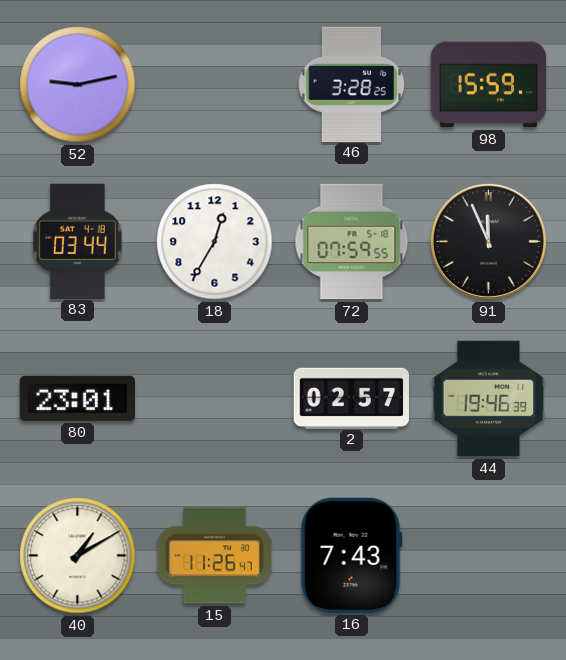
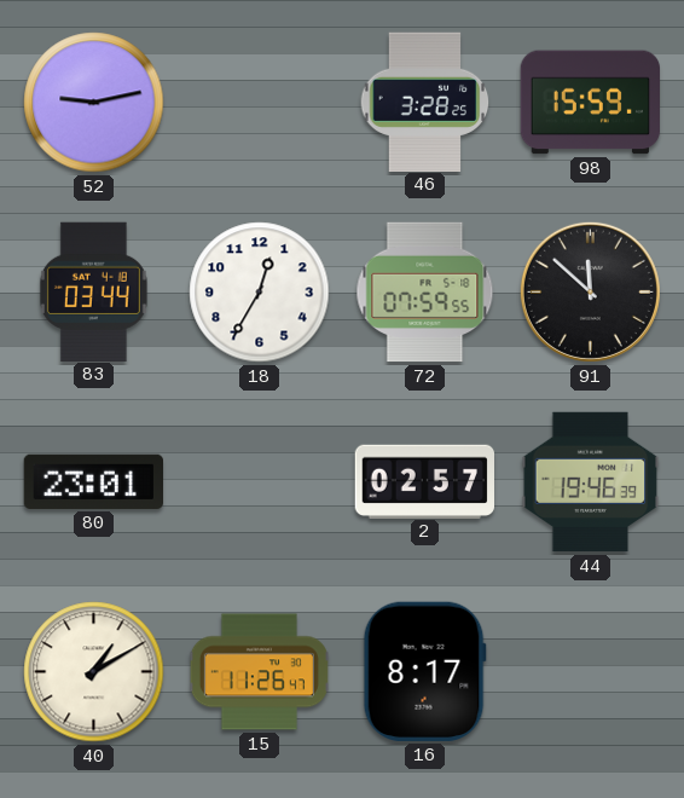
91: 11:56 -> 11:52
16: 7:43 -> 8:17
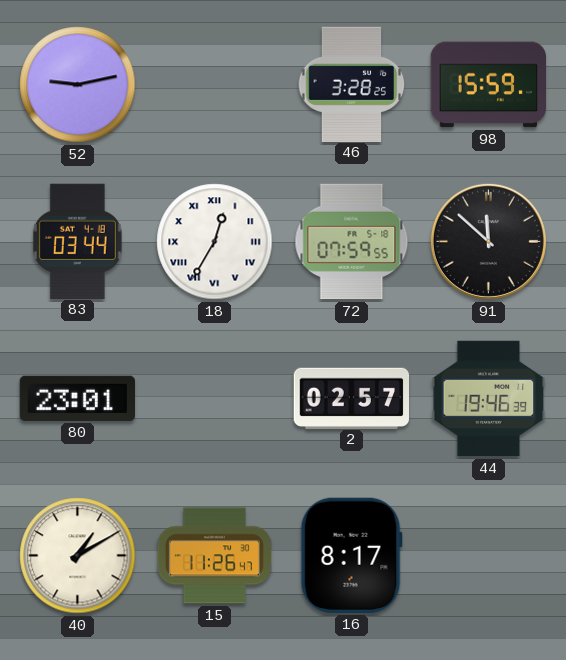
18 numerals: Arabic -> Roman
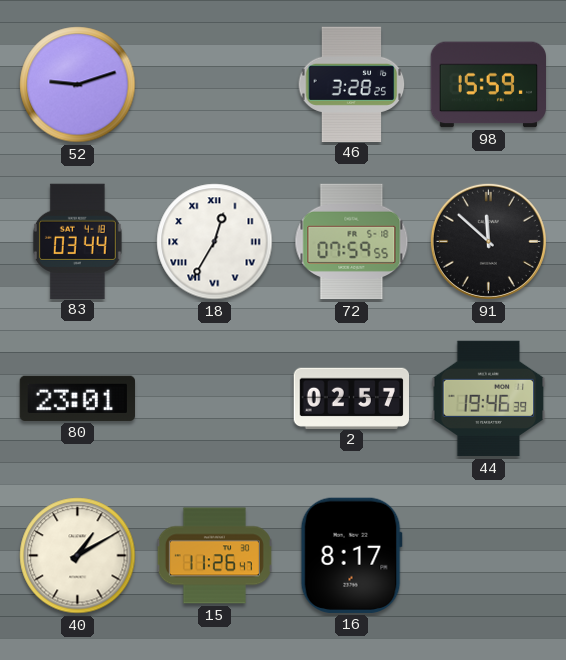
52: 9:13 -> 9:12
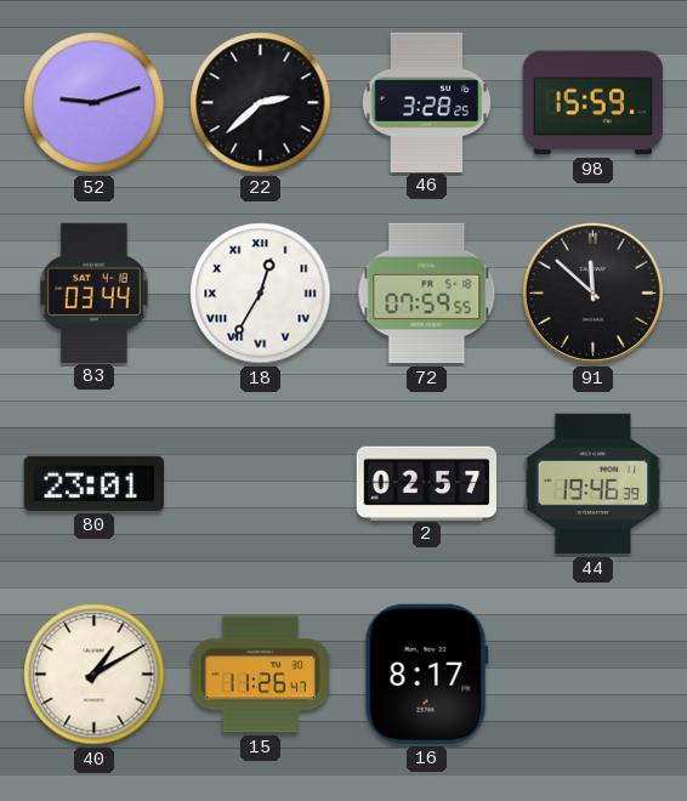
22: none -> 2:38
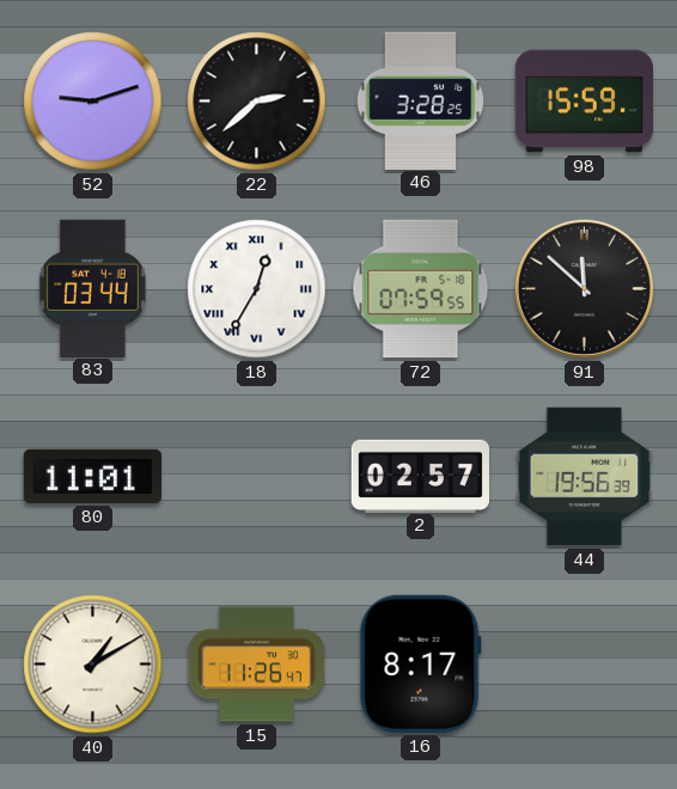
80: 23:01 -> 11:01
44: 19:46 -> 19:56
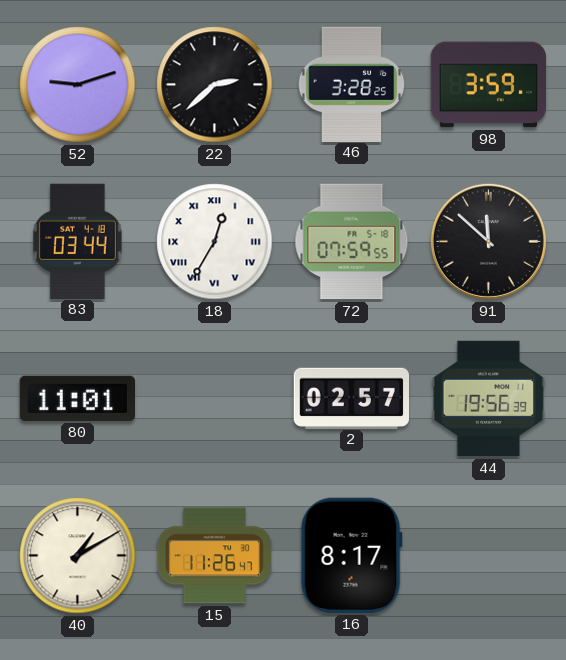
98: 15:59 -> 3:59
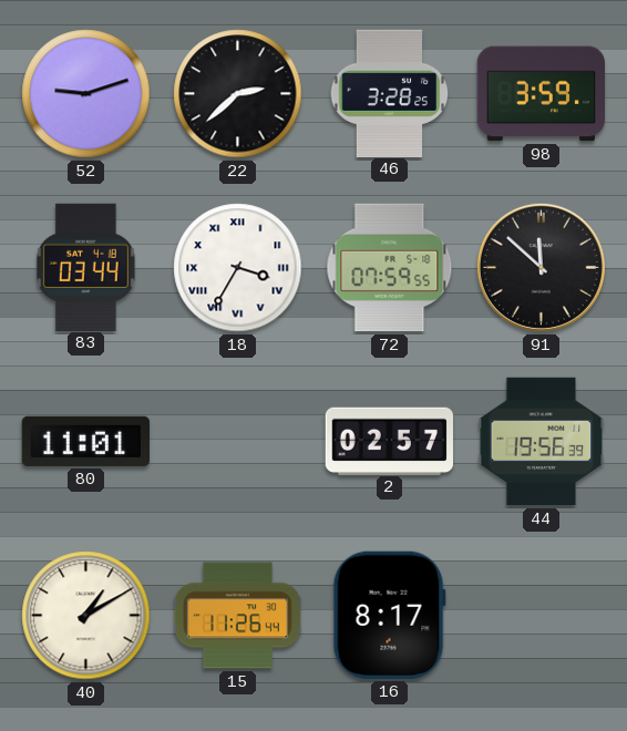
18: 12:35 -> 3:35
15: 11:26:47 -> 11:26:44
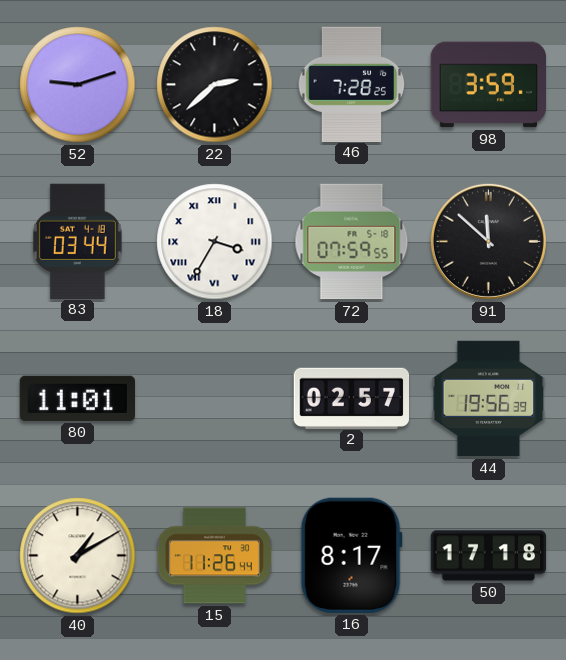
46: 3:28 -> 7:28
50: none -> 17:18
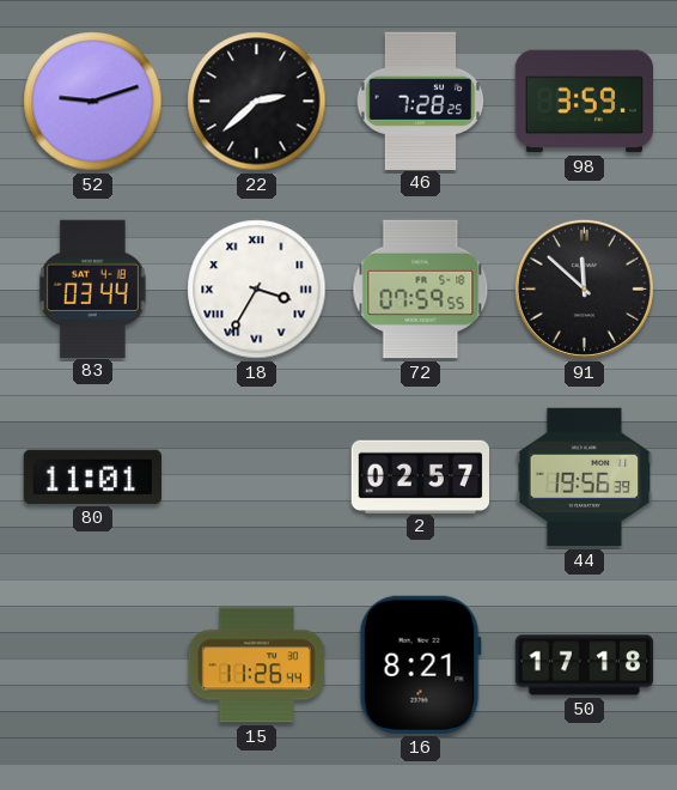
40: 1:10 -> none
16: 8:17 -> 8:21
